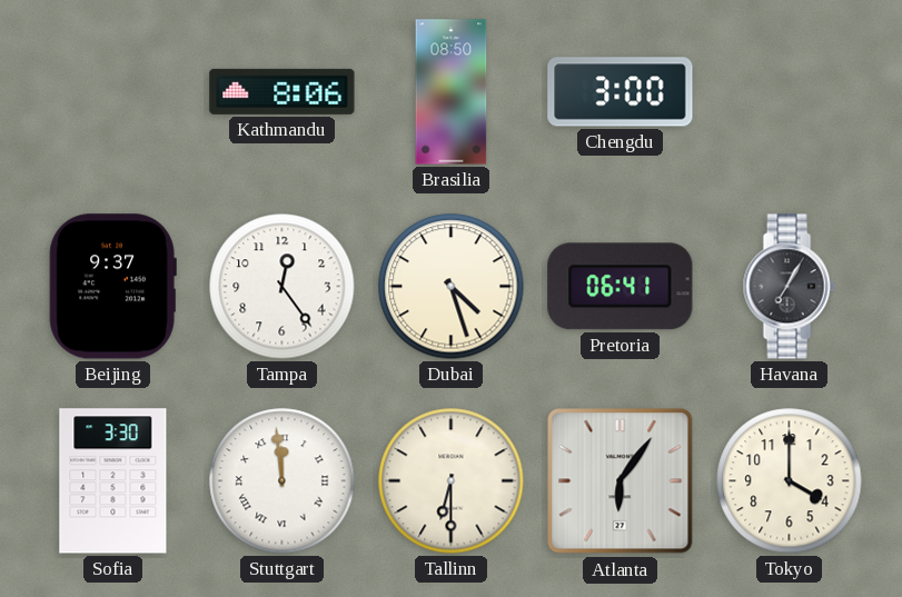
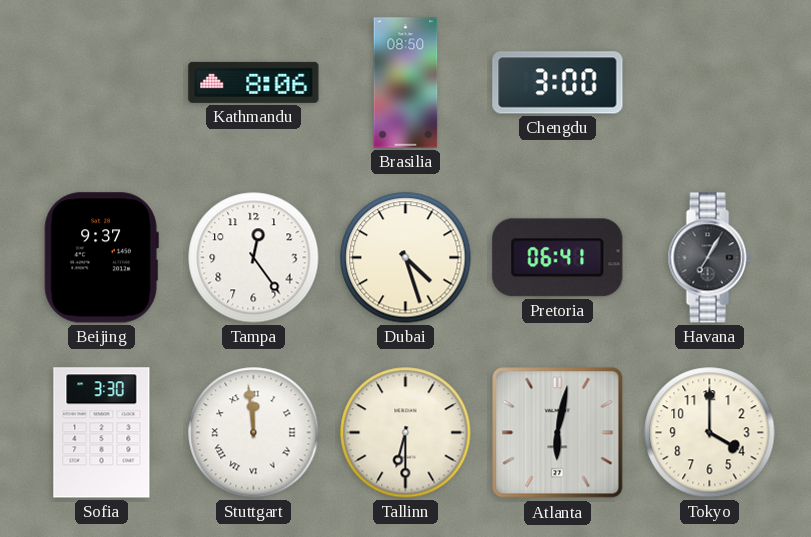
Atlanta: 6:06 -> 6:02
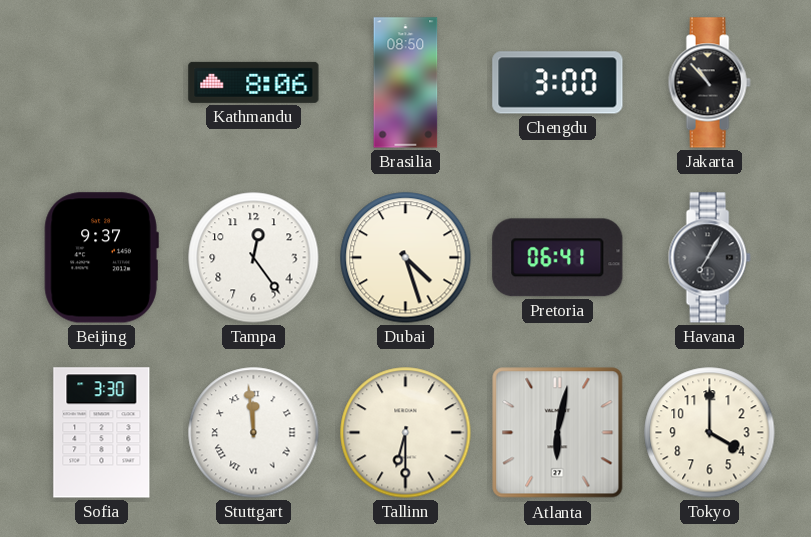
Jakarta: none -> 10:53
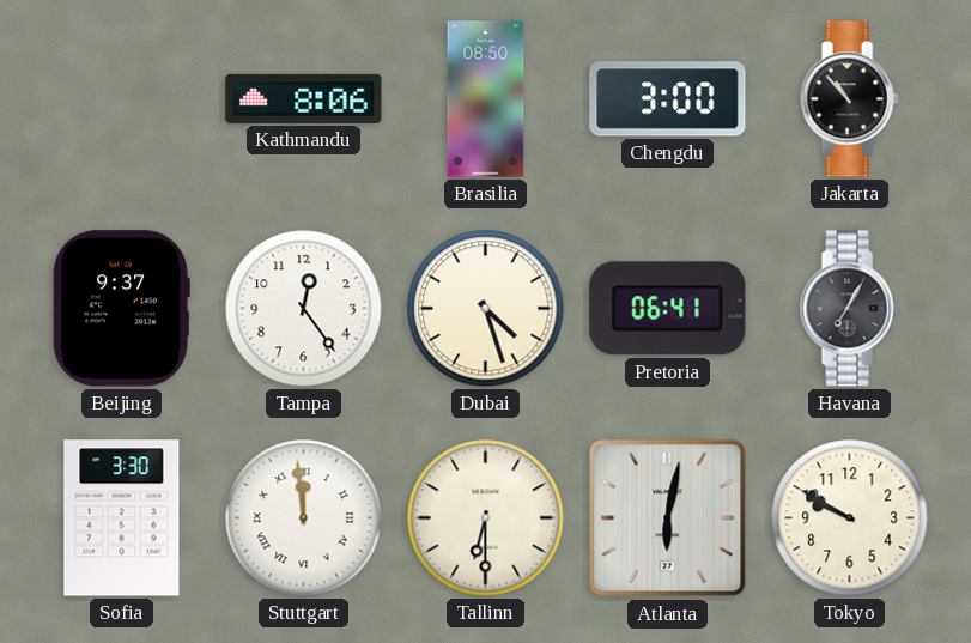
Tokyo: 4:00 -> 9:50
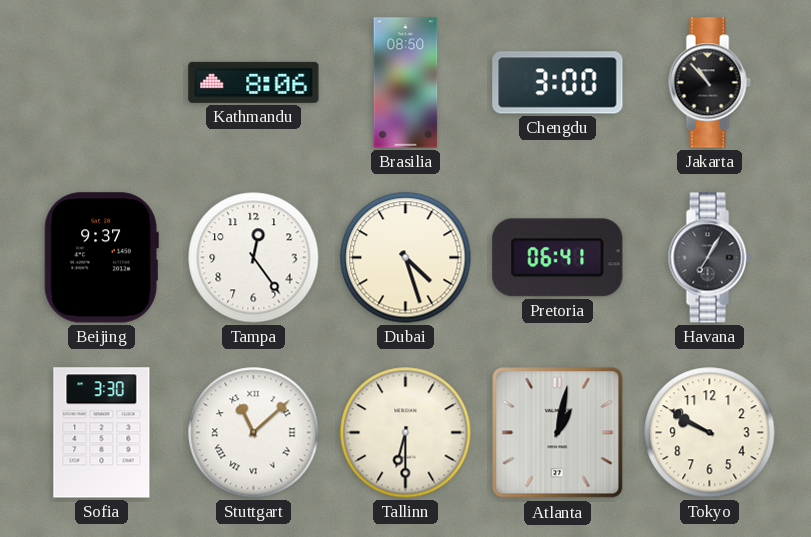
Stuttgart: 11:59 -> 11:08
Atlanta: 6:02 -> 1:02
